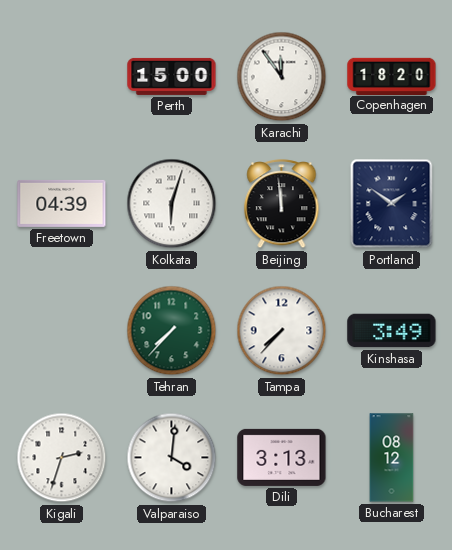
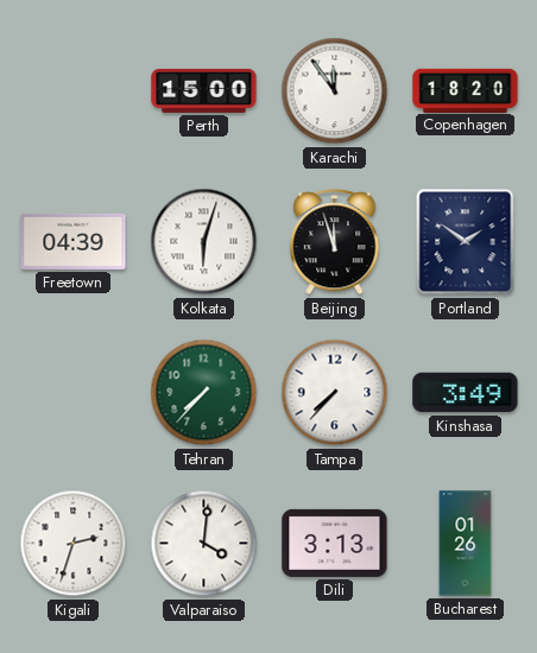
Beijing: 11:59 -> 11:57
Bucharest: 08:12 -> 01:26
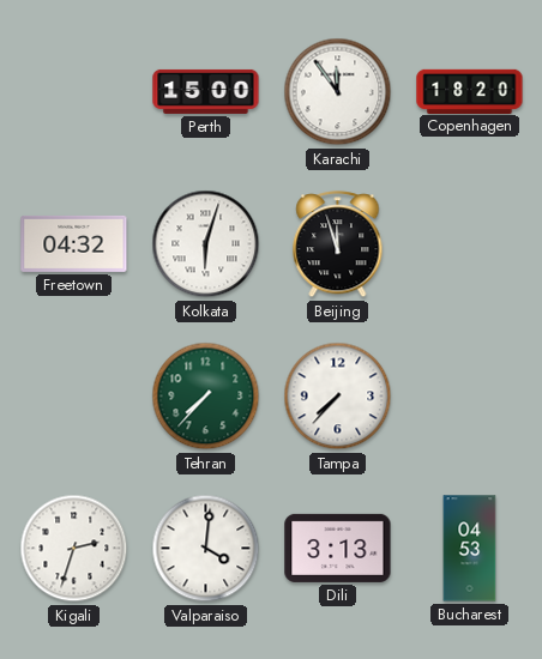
Freetown: 04:39 -> 04:32
Portland: 1:51 -> none
Kinshasa: 3:49 -> none
Bucharest: 01:26 -> 04:53
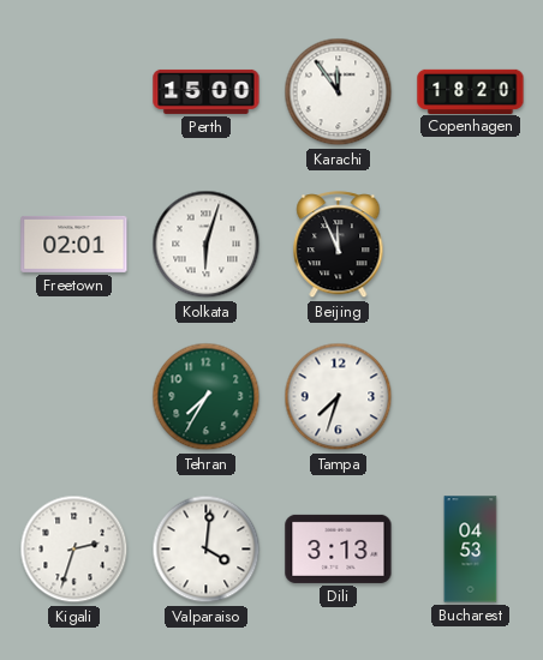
Freetown: 04:32 -> 02:01
Beijing: 11:57 -> 11:56
Tehran: 7:37 -> 7:35
Tampa: 7:37 -> 7:33
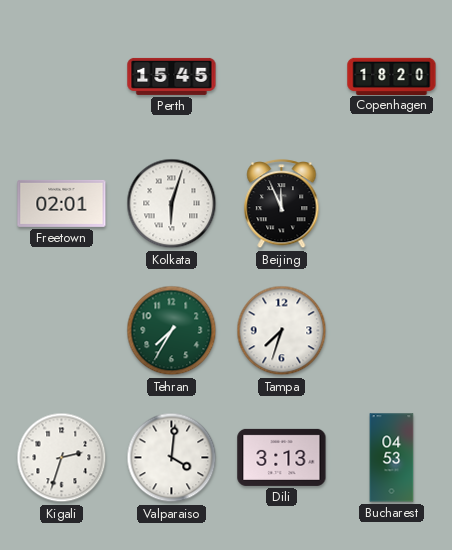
Perth: 15:00 -> 15:45
Karachi: 11:54 -> none
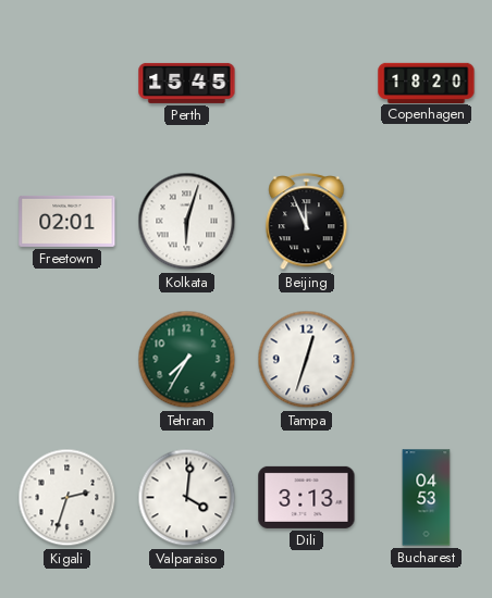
Tampa: 7:33 -> 12:33
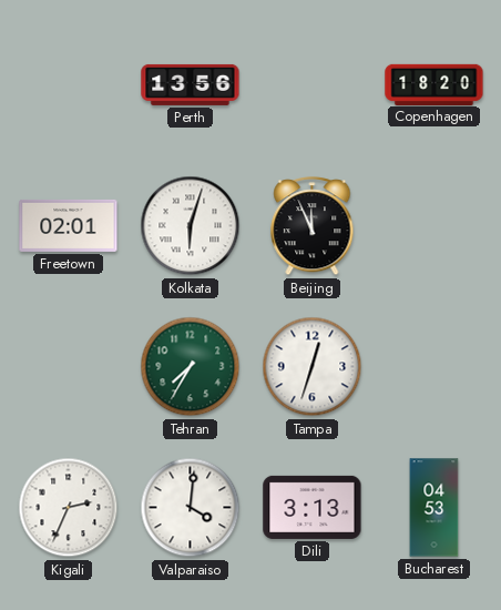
Perth: 15:45 -> 13:56
Kigali: 2:33 -> 2:34
